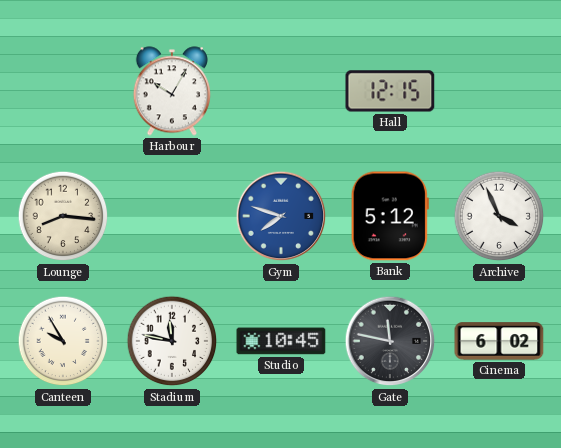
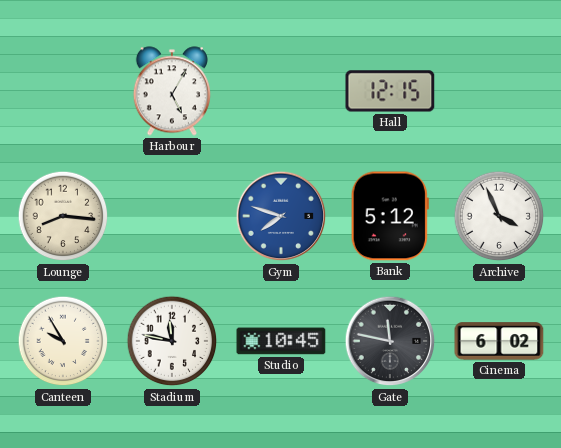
Harbour: 10:05 -> 5:05
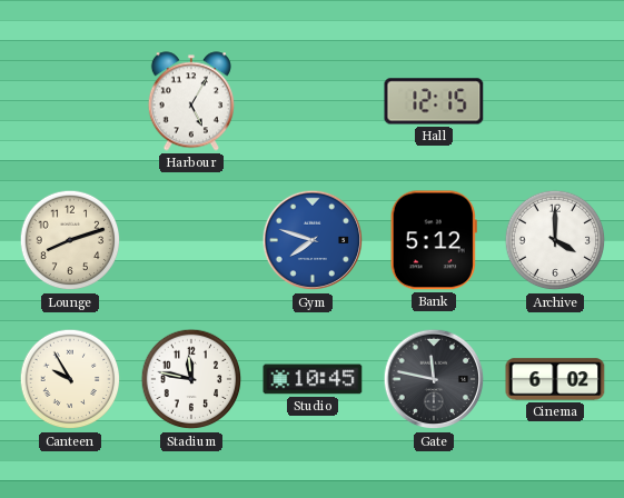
Lounge: 8:16 -> 8:12
Archive: 3:56 -> 4:00
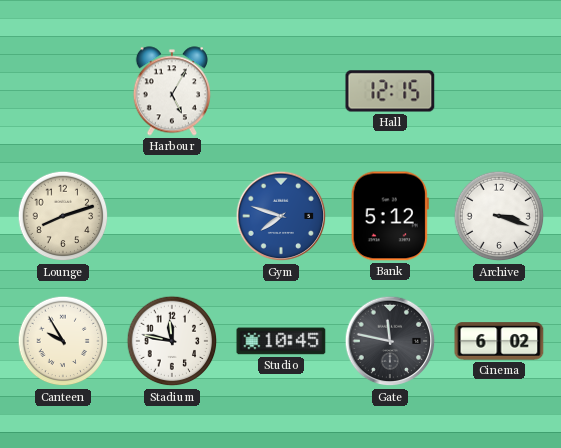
Archive: 4:00 -> 3:18
